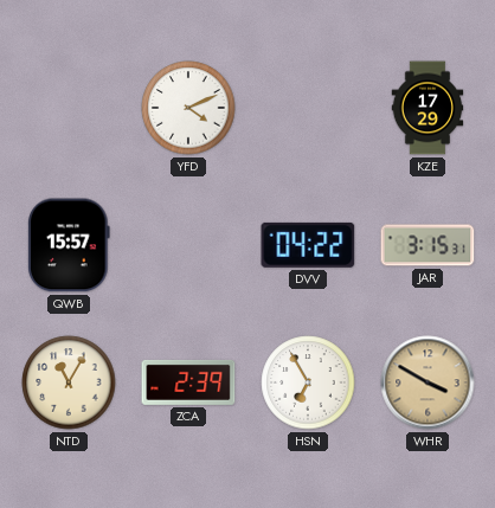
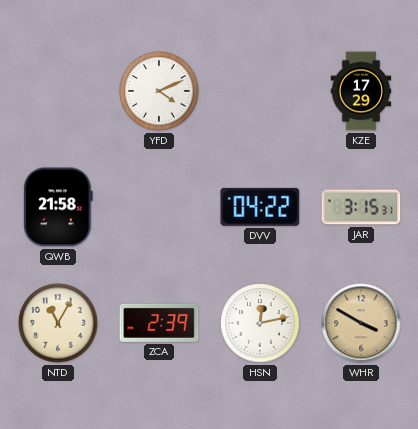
QWB: 15:57 -> 21:58
HSN: 6:55 -> 12:13
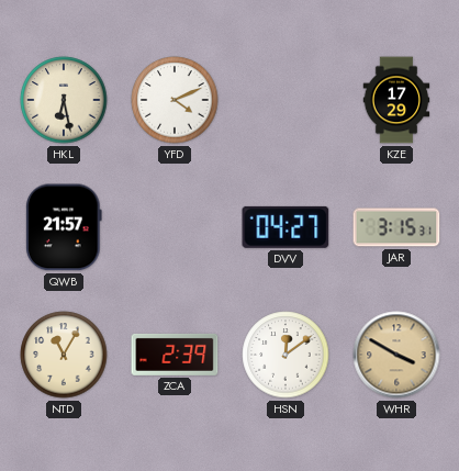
HKL: none -> 6:28
QWB: 21:58 -> 21:57
DVV: 04:22 -> 04:27
HSN: 12:13 -> 12:09
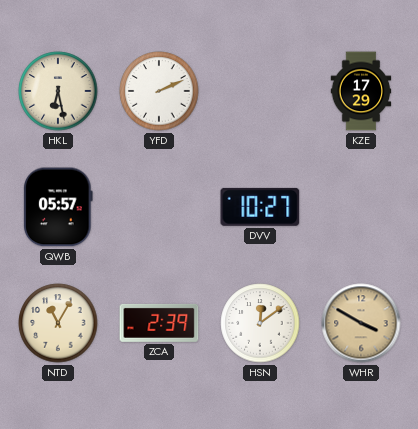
YFD: 4:11 -> 2:11
QWB: 21:57 -> 05:57
DVV: 04:27 -> 10:27
JAR: 3:15 -> none
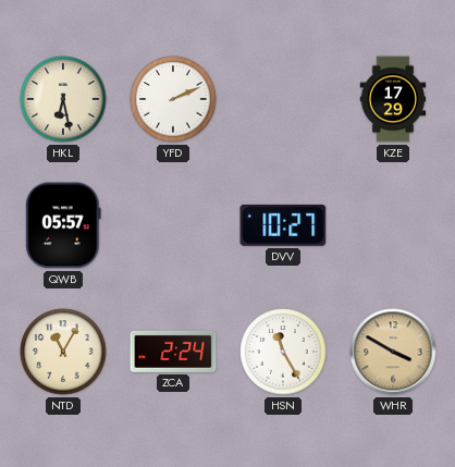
ZCA: 2:39 -> 2:24
HSN: 12:09 -> 11:25
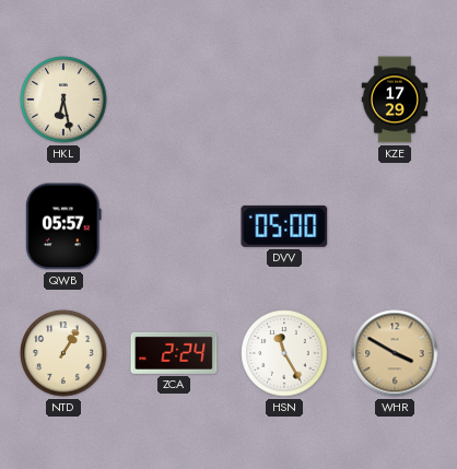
YFD: 2:11 -> none
DVV: 10:27 -> 05:00
NTD: 11:05 -> 1:05
